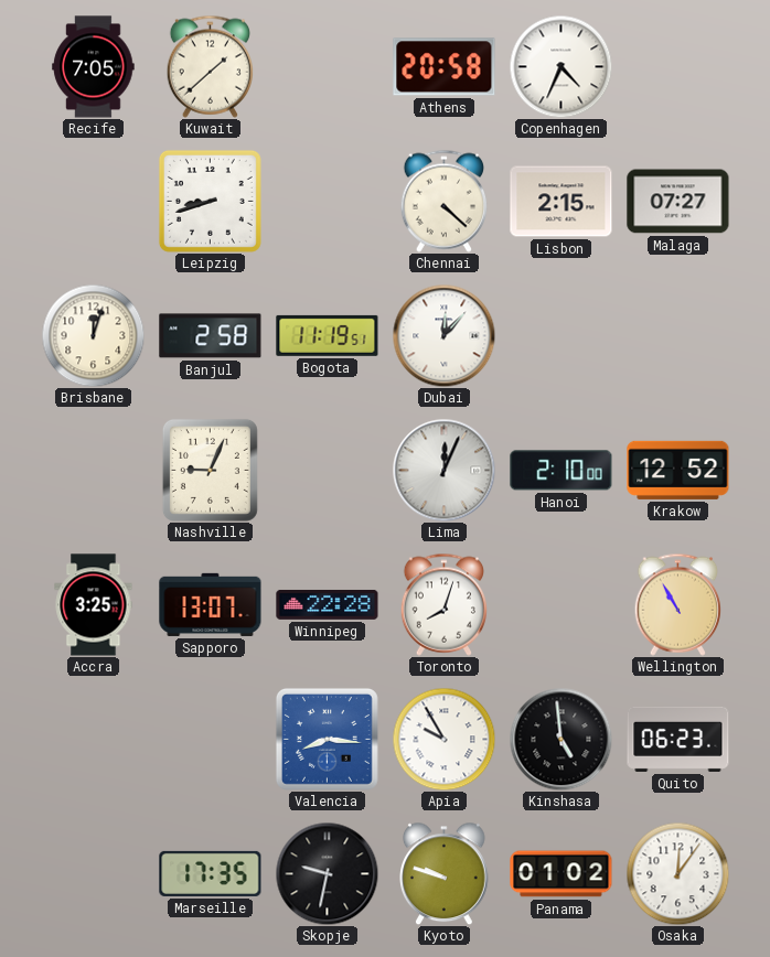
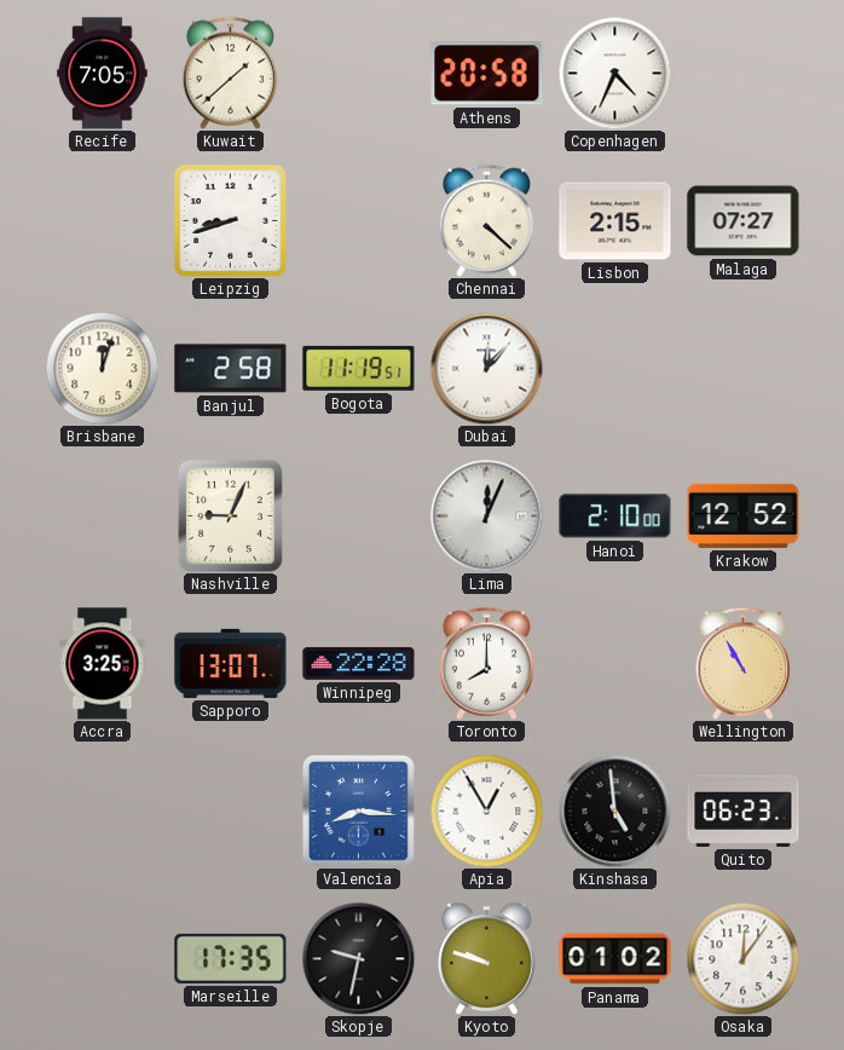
Toronto: 8:03 -> 8:00
Apia: 9:55 -> 12:55
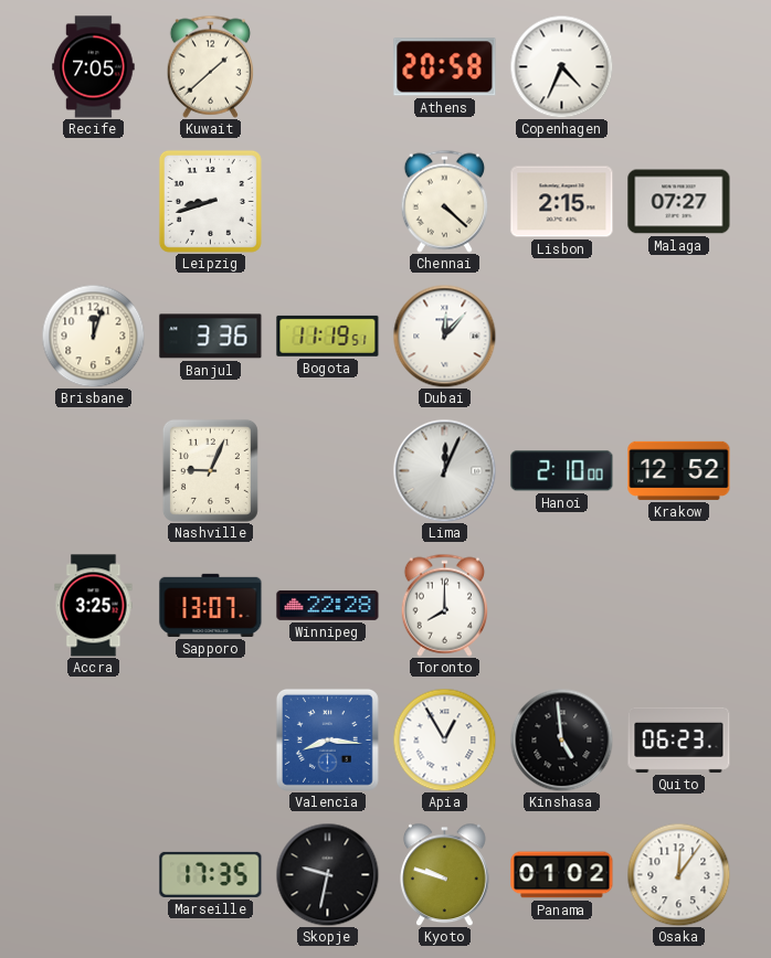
Banjul: 2:58 -> 3:36
Wellington: 10:55 -> none
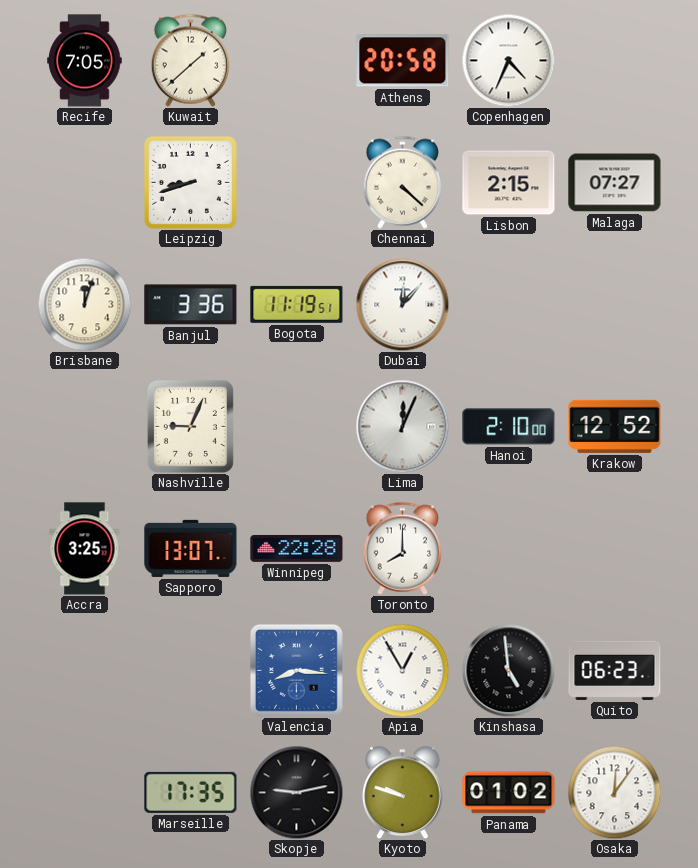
Skopje: 9:32 -> 9:13
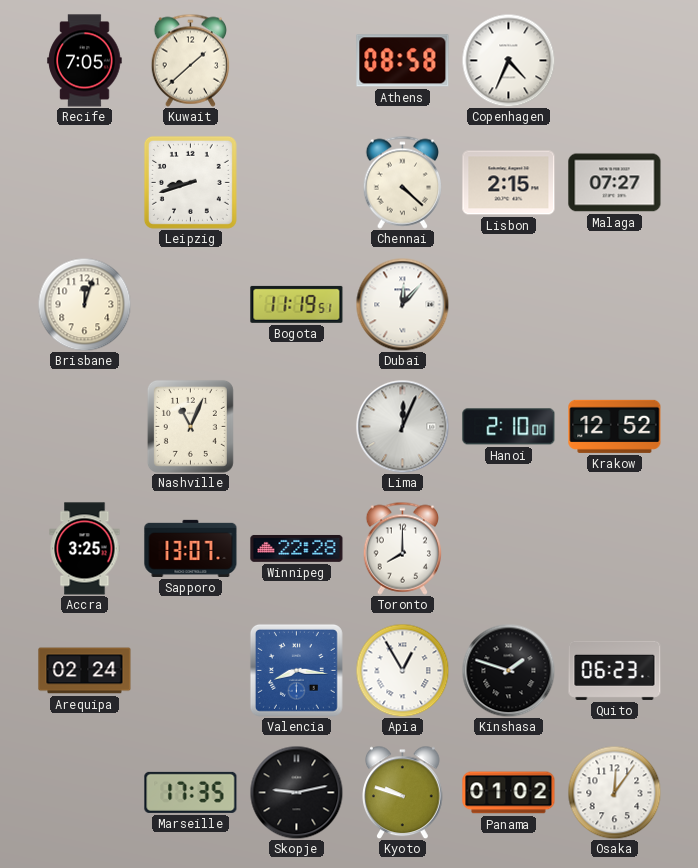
Athens: 20:58 -> 08:58
Banjul: 3:36 -> none
Nashville: 9:04 -> 11:04
Arequipa: none -> 02:24
Kinshasa: 4:59 -> 1:48
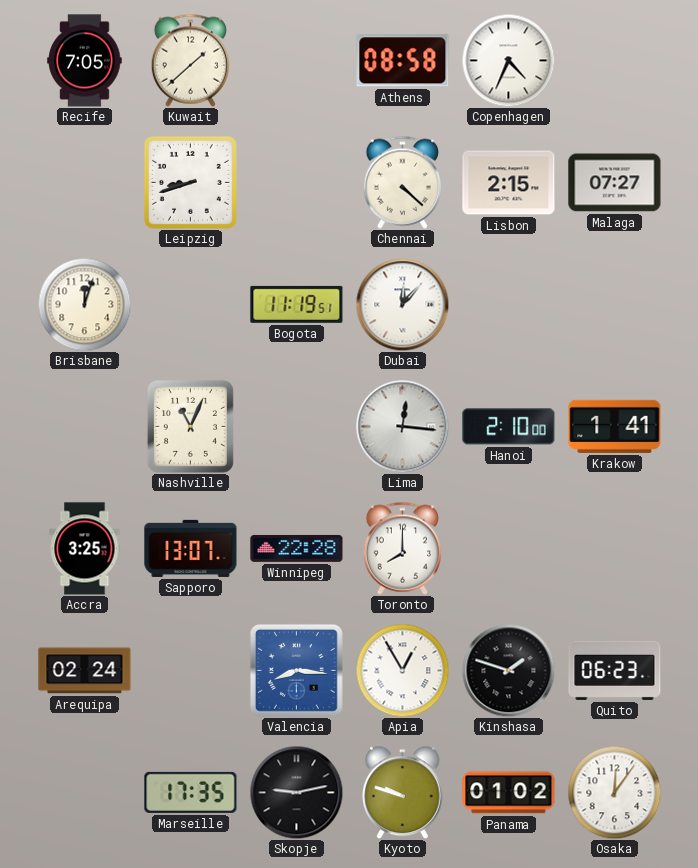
Lima: 12:04 -> 12:16
Krakow: 12:52 -> 1:41
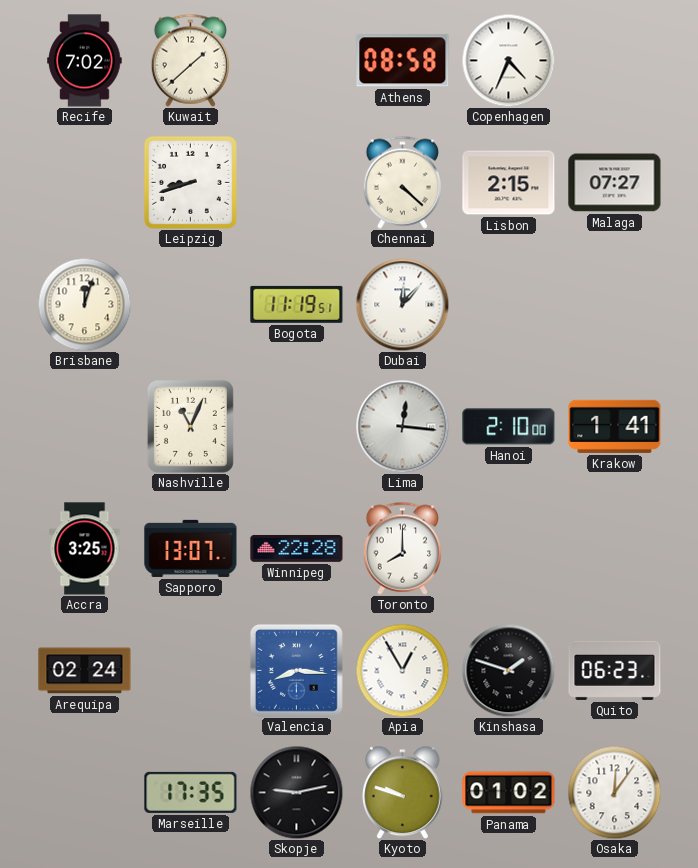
Recife: 7:05 -> 7:02
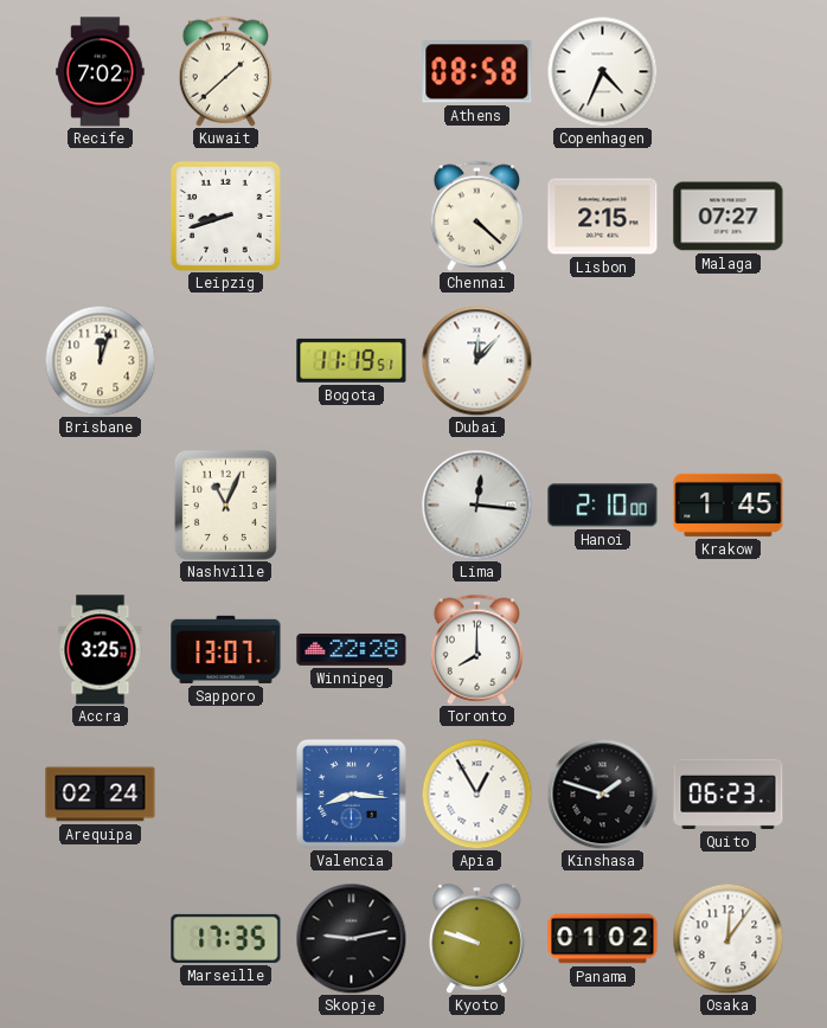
Krakow: 1:41 -> 1:45
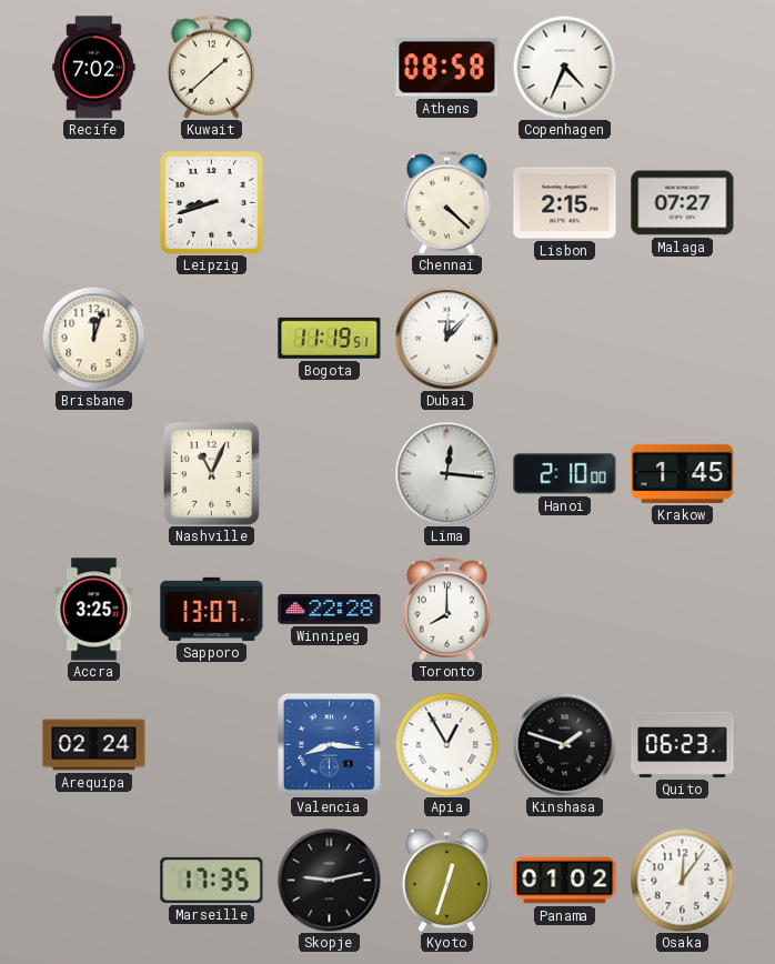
Kyoto: 9:48 -> 12:33
